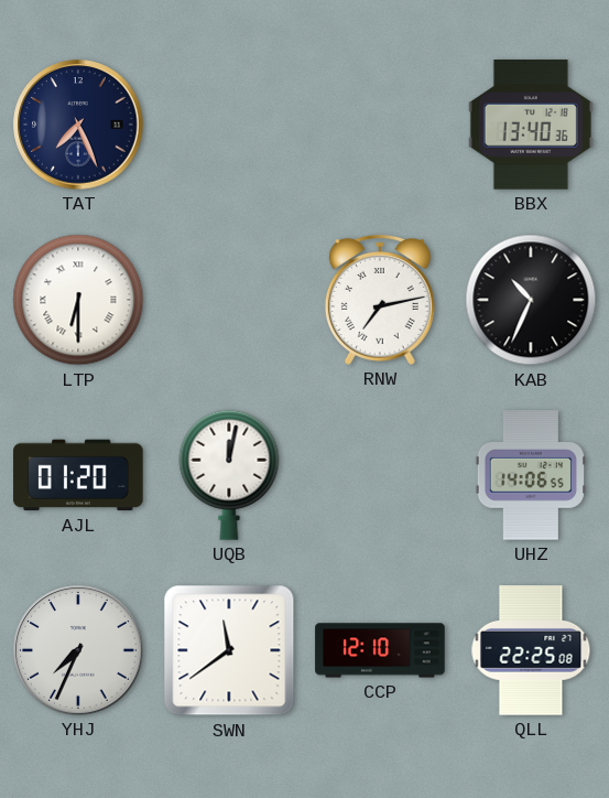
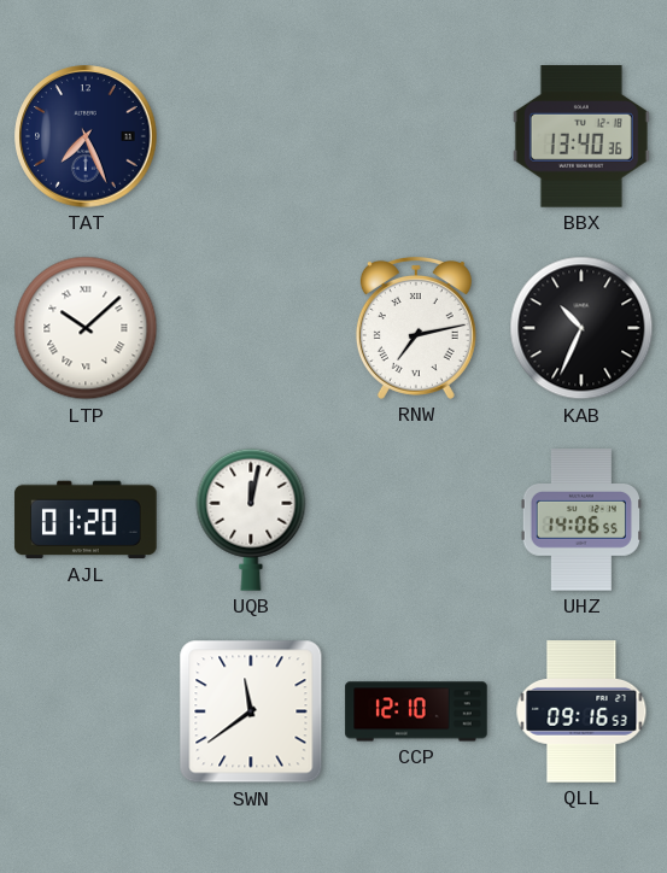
LTP: 6:30 -> 10:08
YHJ: 7:34 -> none
QLL: 22:25 -> 09:16
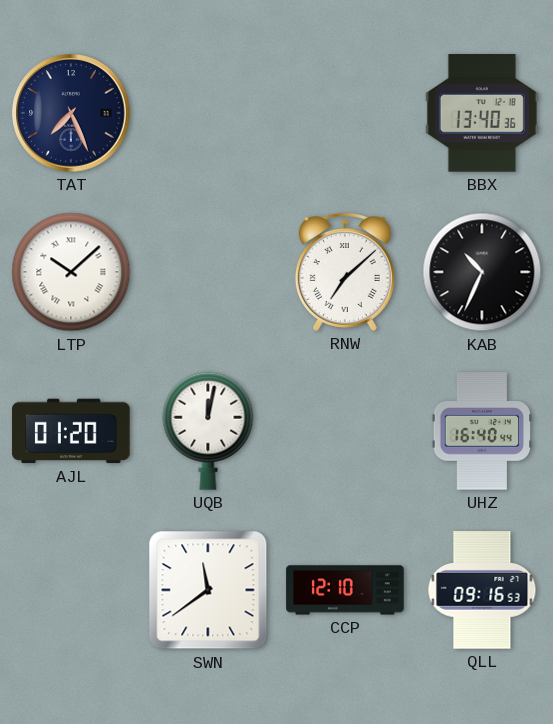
RNW: 7:13 -> 7:08
UHZ: 14:06 -> 16:40
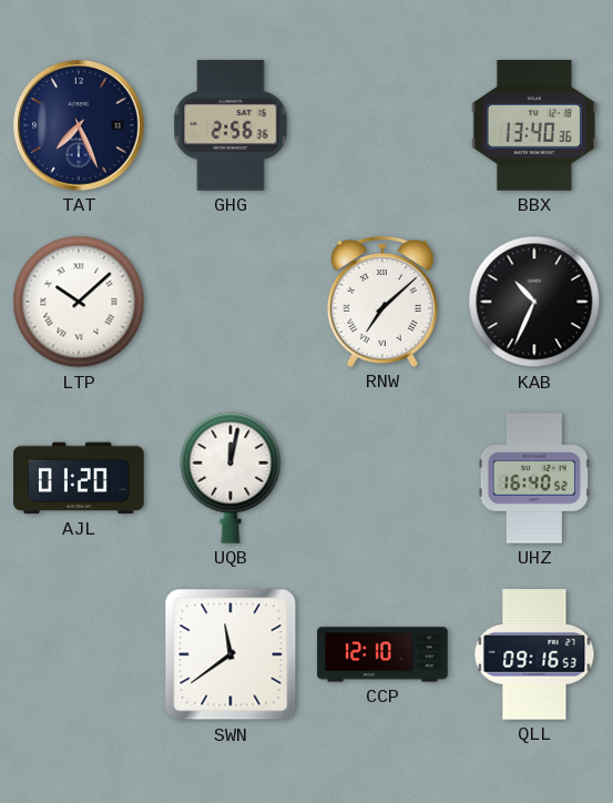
GHG: none -> 2:56
UHZ: 16:40:44 -> 16:40:52
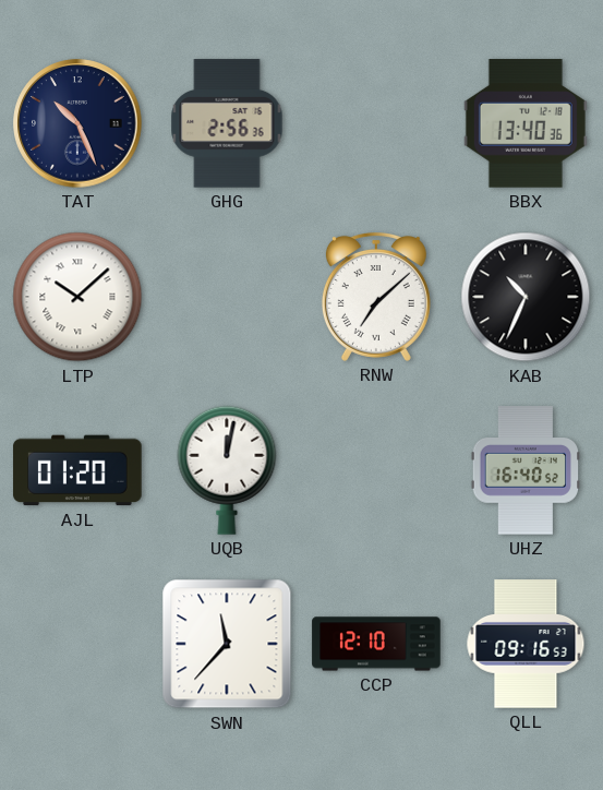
TAT: 7:26 -> 10:26
SWN: 11:39 -> 11:37
